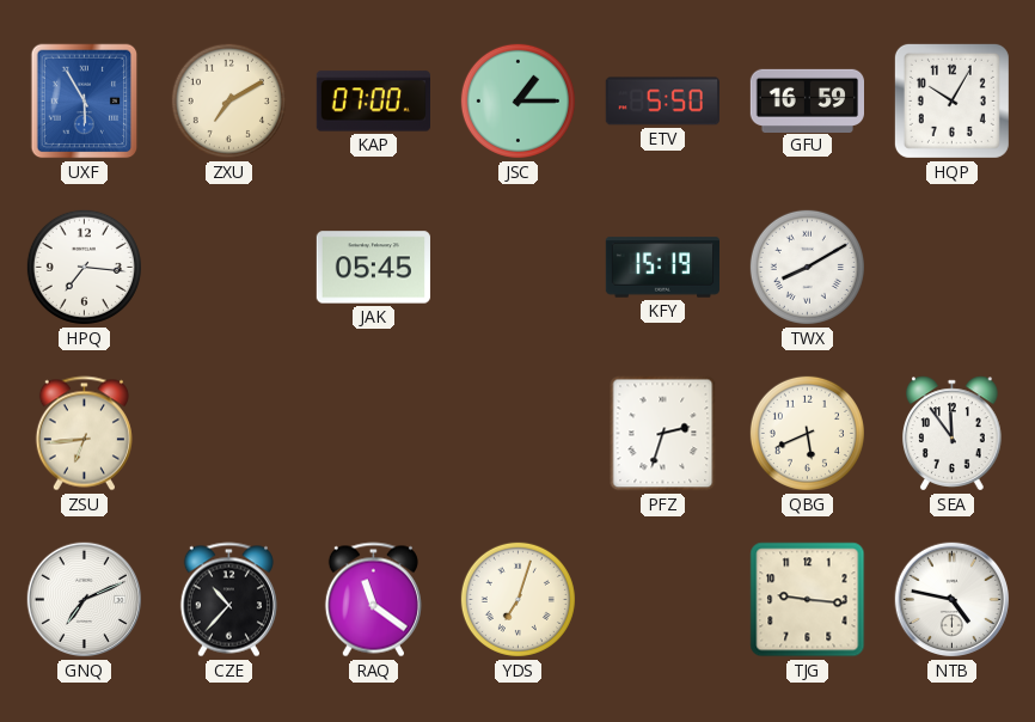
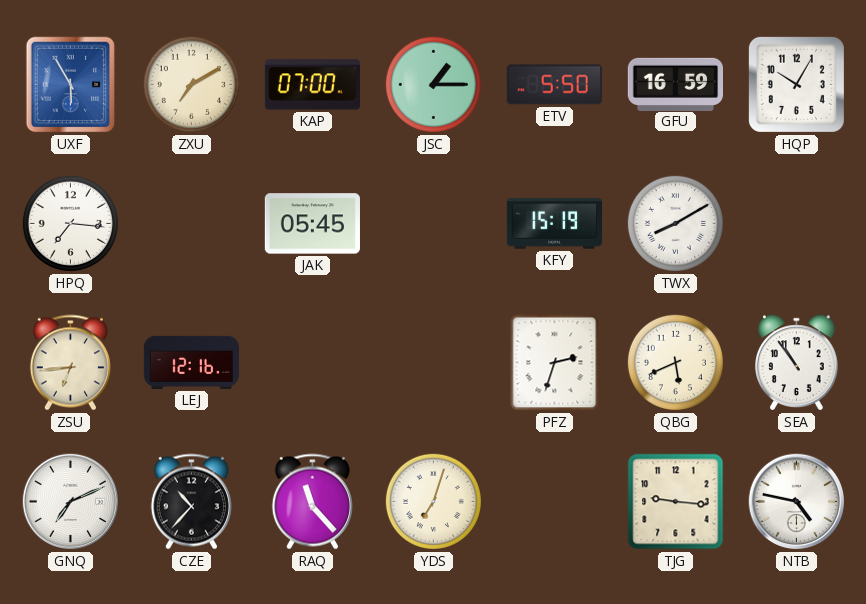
LEJ: none -> 12:16
SEA: 11:54 -> 10:54
RAQ: 11:21 -> 11:23
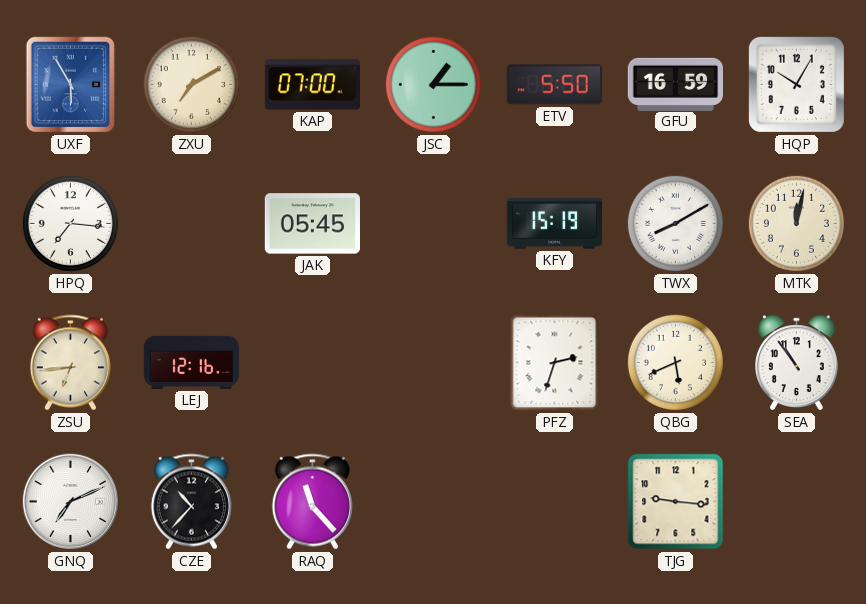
MTK: none -> 12:02
YDS: 7:03 -> none
NTB: 4:47 -> none
